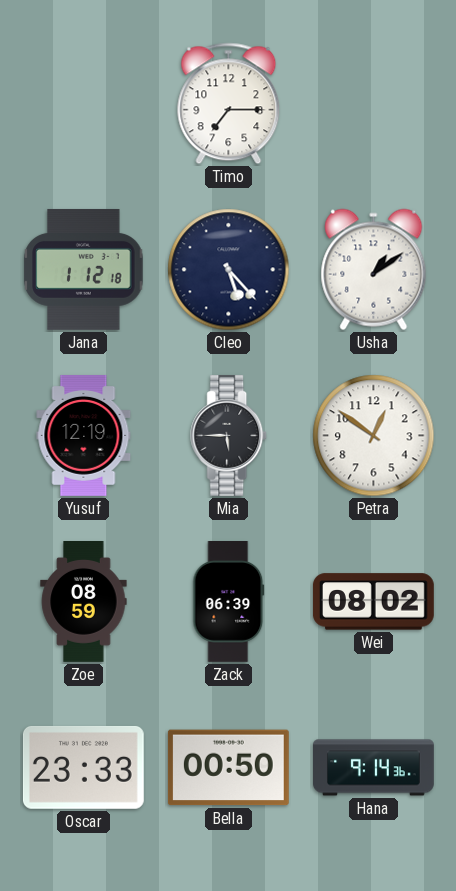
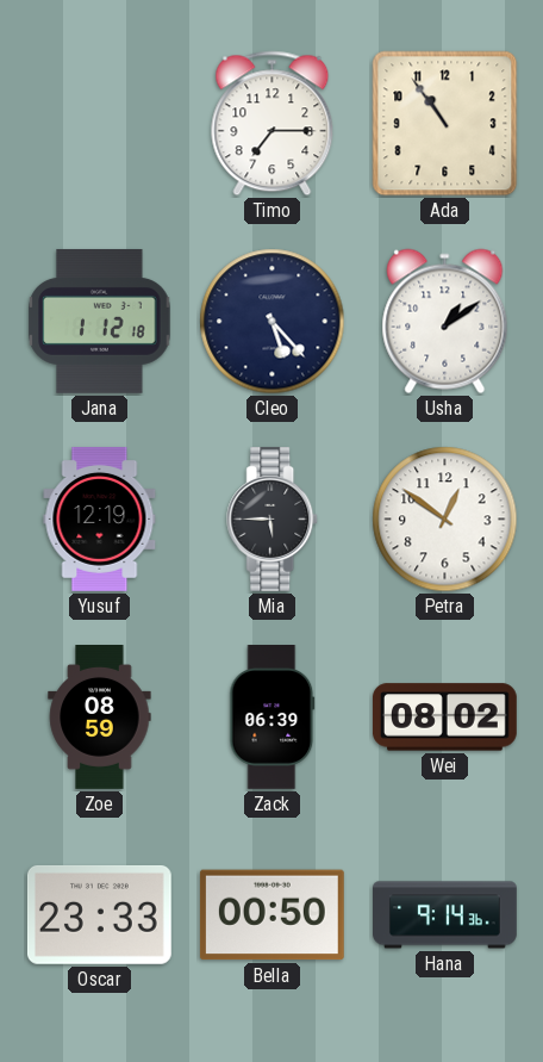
Ada: none -> 10:54
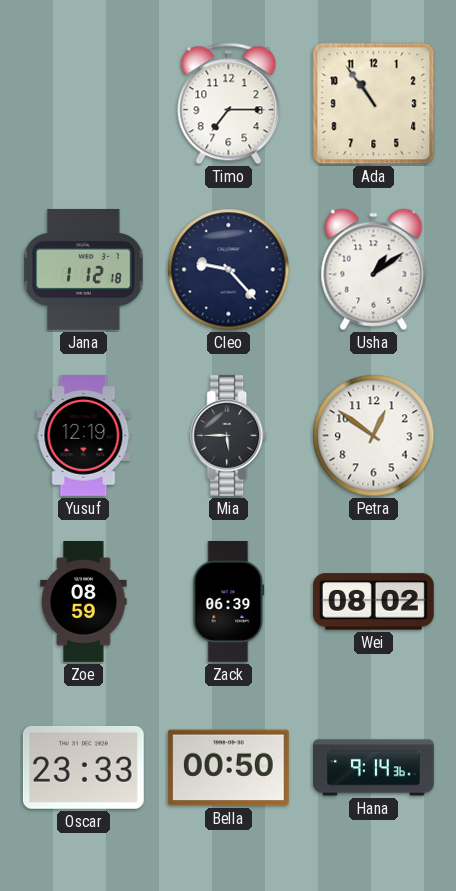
Cleo: 5:23 -> 9:23
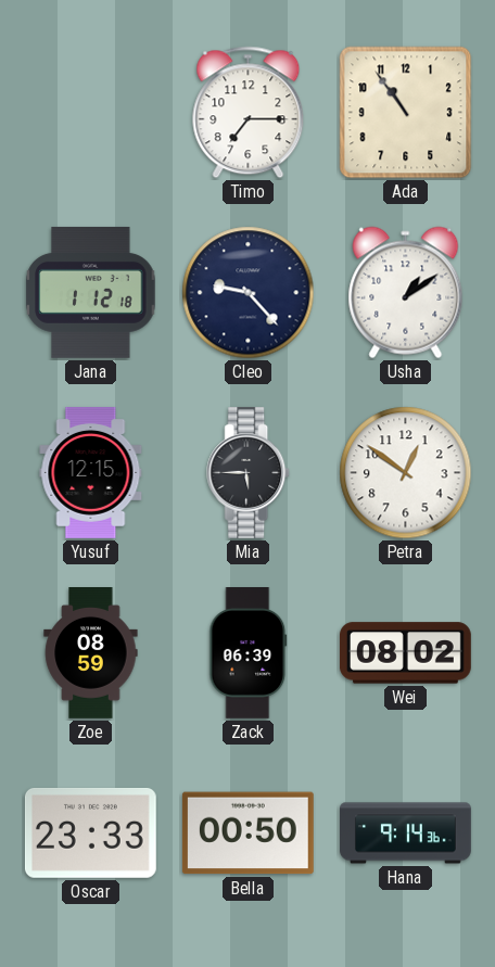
Yusuf: 12:19 -> 12:15
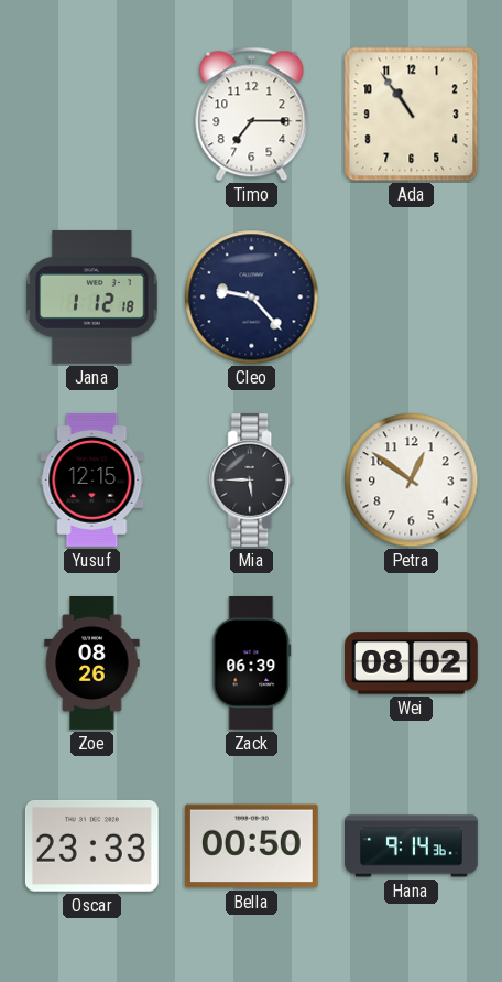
Usha: 1:09 -> none
Zoe: 08:59 -> 08:26
